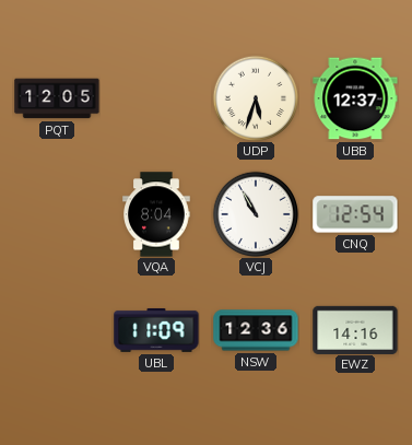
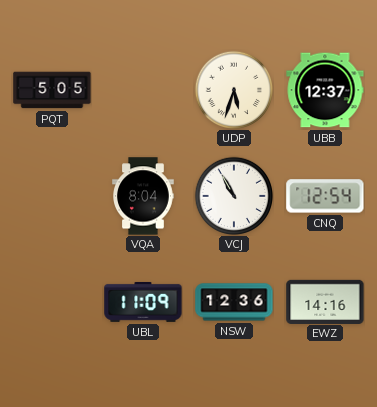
PQT: 12:05 -> 5:05
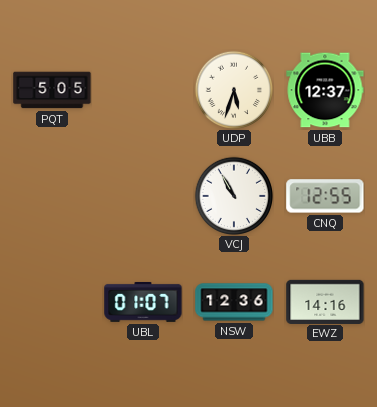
VQA: 8:04 -> none
CNQ: 12:54 -> 12:55
UBL: 11:09 -> 01:07
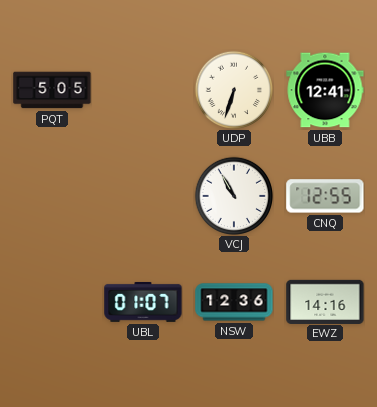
UDP: 5:33 -> 6:33
UBB: 12:37 -> 12:41
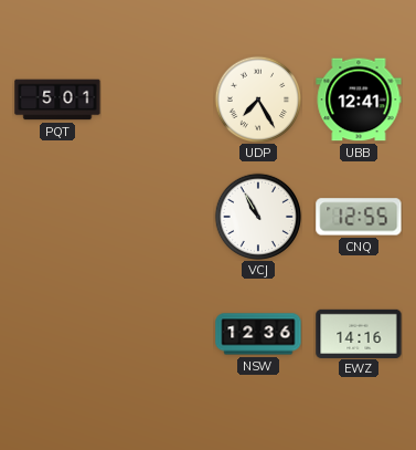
PQT: 5:05 -> 5:01
UDP: 6:33 -> 7:25
UBL: 01:07 -> none
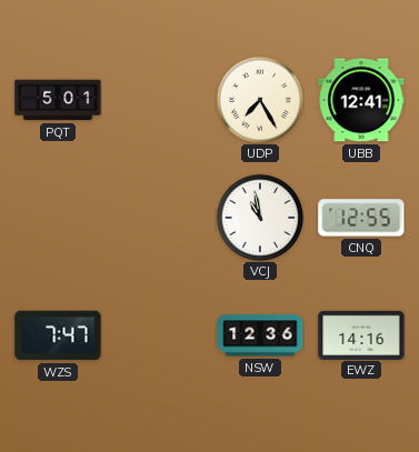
VCJ: 10:55 -> 10:58
WZS: none -> 7:47
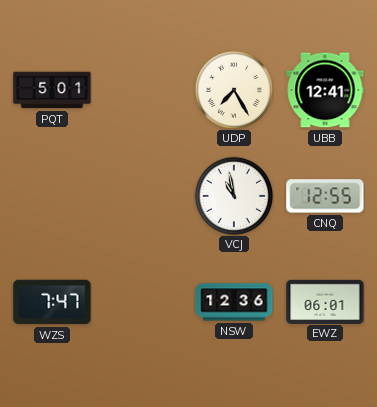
EWZ: 14:16 -> 06:01
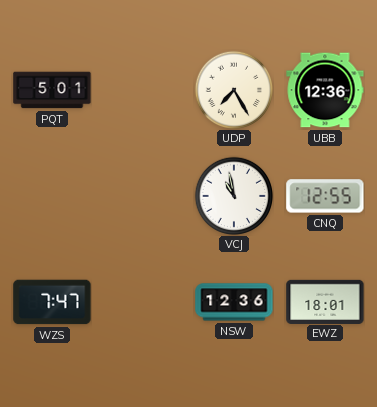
UBB: 12:41 -> 12:36
EWZ: 06:01 -> 18:01
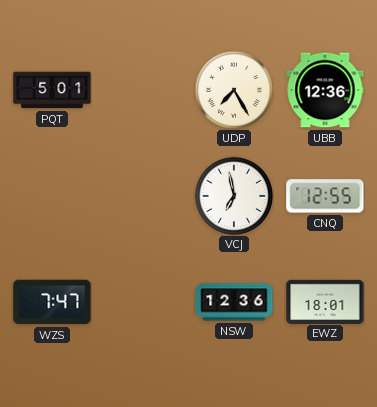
VCJ: 10:58 -> 6:58
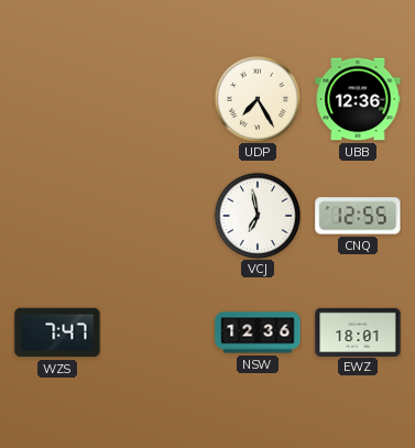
PQT: 5:01 -> none
